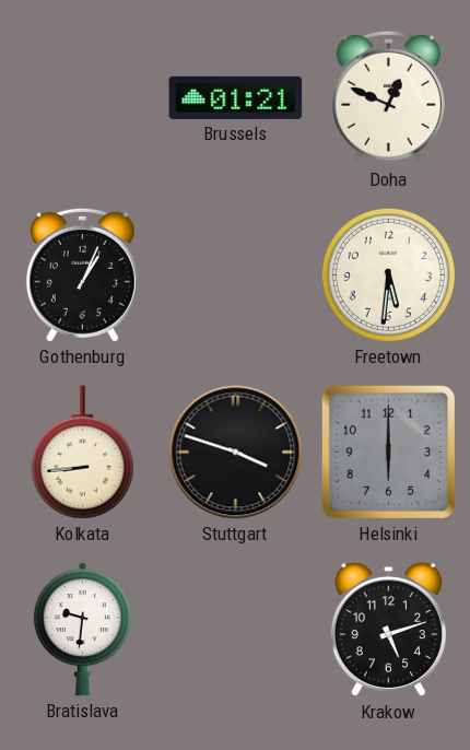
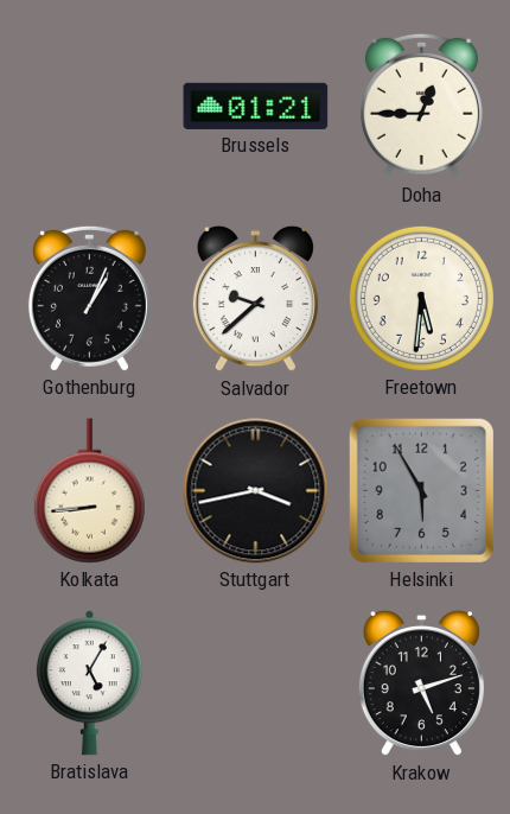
Doha: 12:49 -> 12:45
Salvador: none -> 9:38
Stuttgart: 3:48 -> 3:43
Helsinki: 6:00 -> 5:55
Bratislava: 9:31 -> 5:05
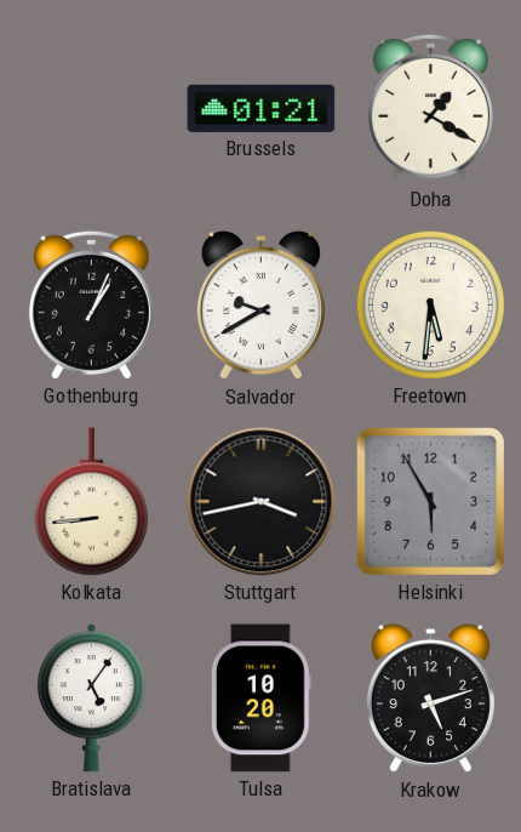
Doha: 12:45 -> 1:20
Salvador: 9:38 -> 9:40
Bratislava: 5:05 -> 5:06
Tulsa: none -> 10:20
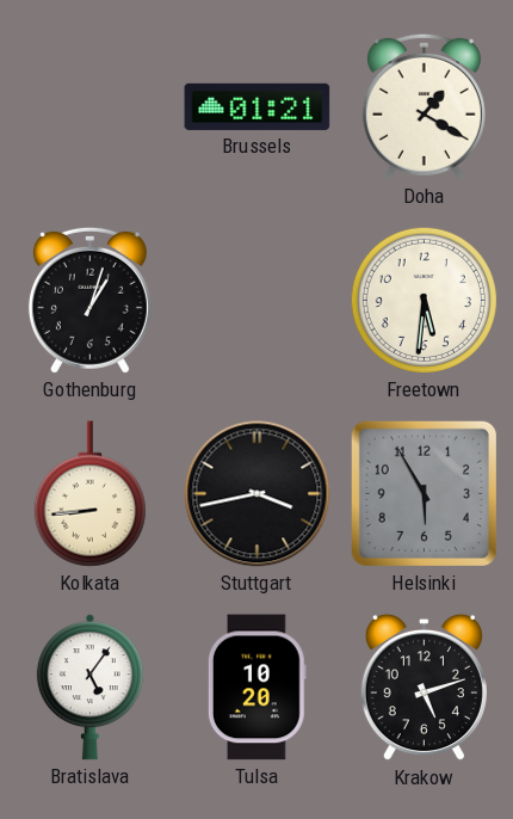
Gothenburg: 1:04 -> 1:03
Salvador: 9:40 -> none
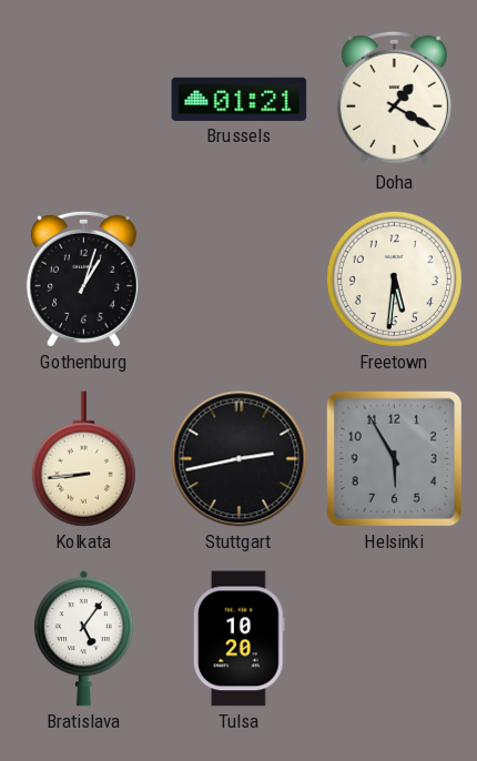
Stuttgart: 3:43 -> 2:43
Krakow: 5:12 -> none
